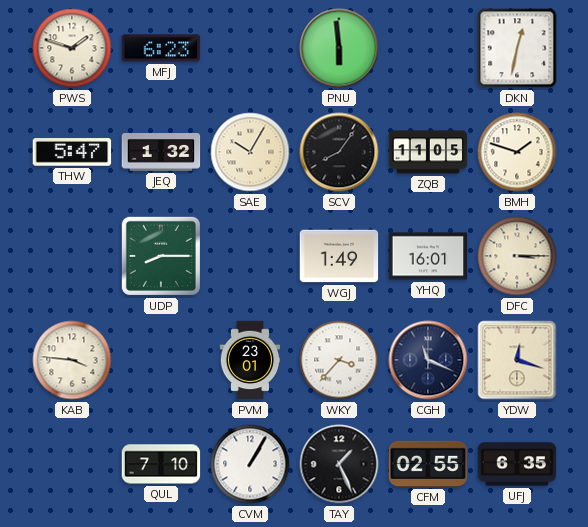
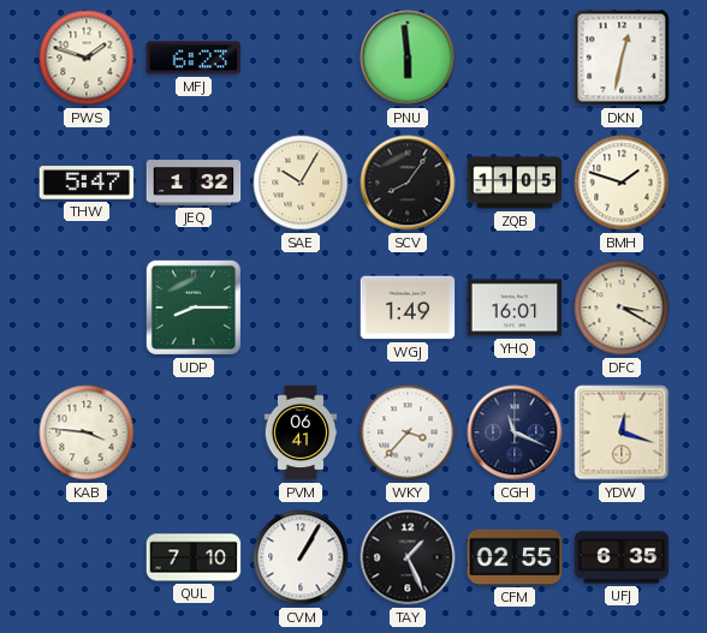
DFC: 3:15 -> 3:20
PVM: 23:01 -> 06:41
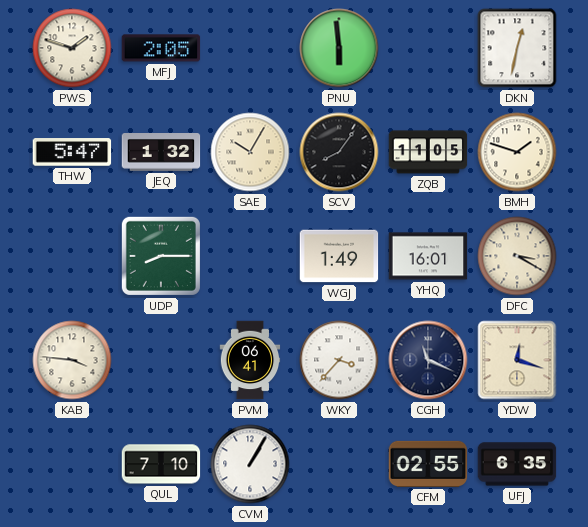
MFJ: 6:23 -> 2:05
TAY: 1:26 -> none
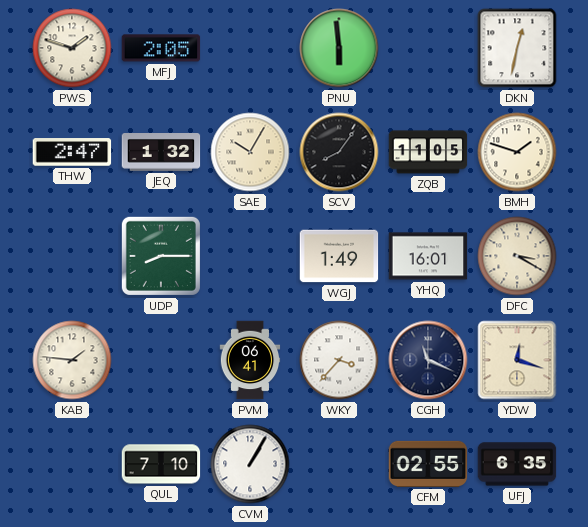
THW: 5:47 -> 2:47
KAB: 3:46 -> 1:46
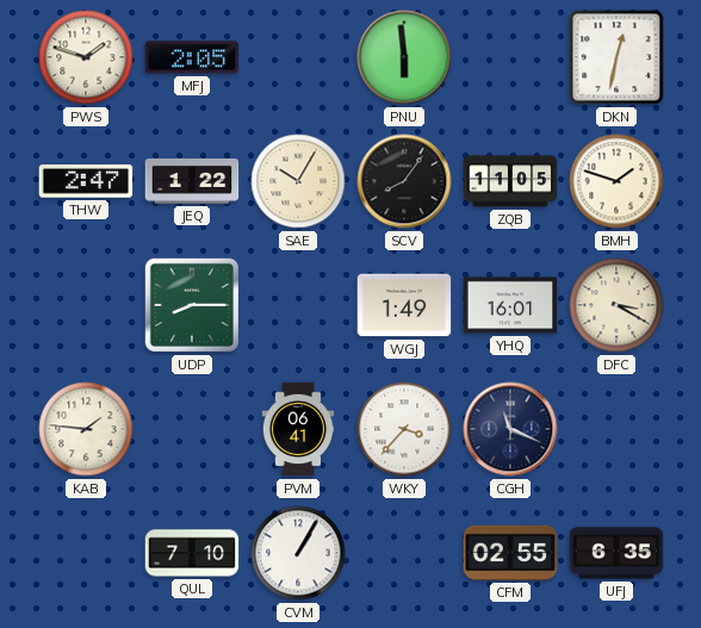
JEQ: 1:32 -> 1:22
YDW: 12:18 -> none
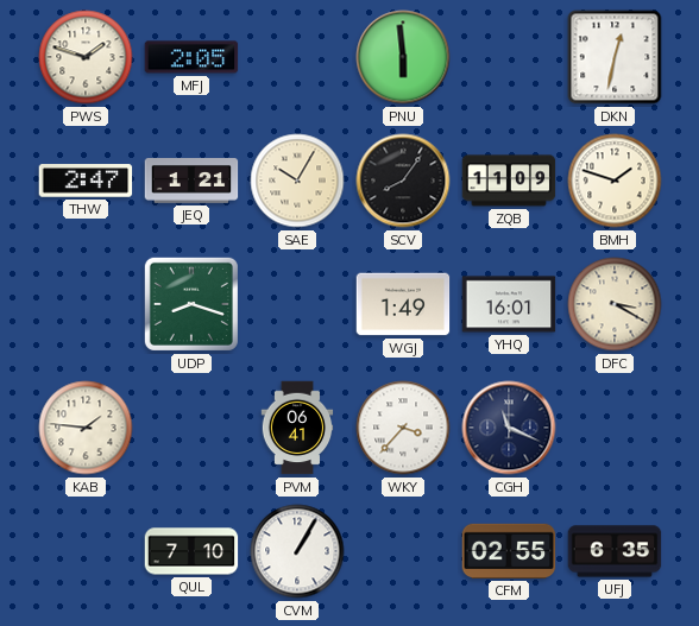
JEQ: 1:22 -> 1:21
ZQB: 11:05 -> 11:09
UDP: 8:15 -> 8:18
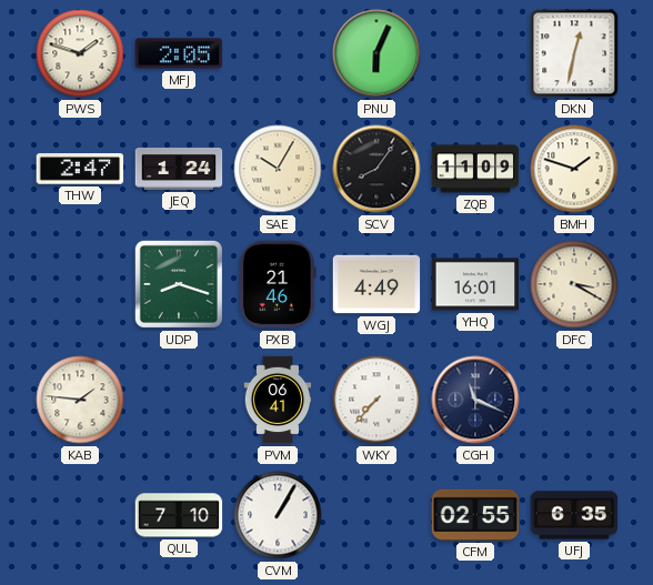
PNU: 5:59 -> 6:04
JEQ: 1:21 -> 1:24
PXB: none -> 21:46
WGJ: 1:49 -> 4:49
WKY: 3:37 -> 7:37
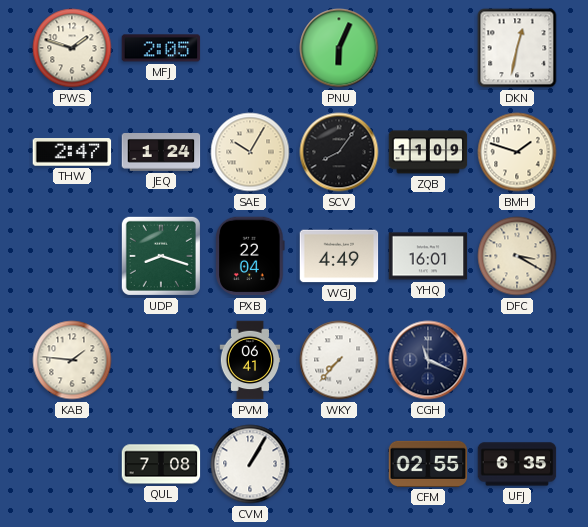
PXB: 21:46 -> 22:04
QUL: 7:10 -> 7:08
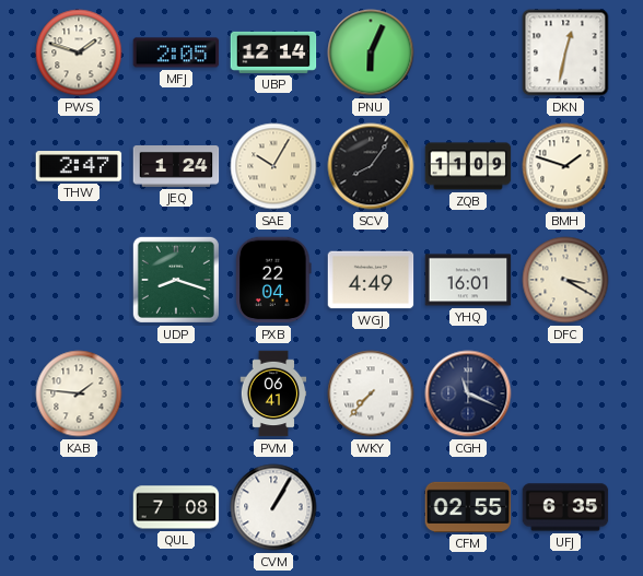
UBP: none -> 12:14
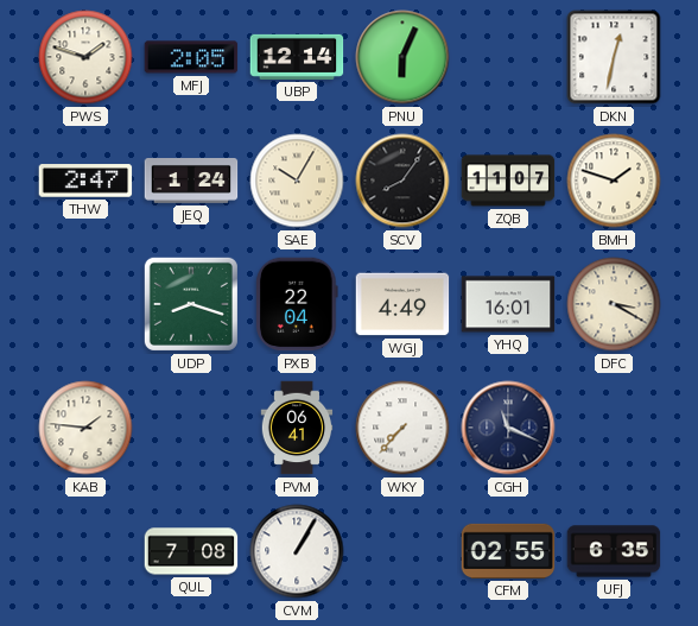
ZQB: 11:09 -> 11:07
